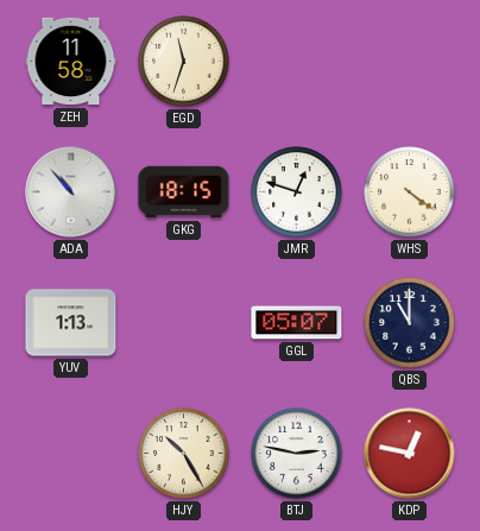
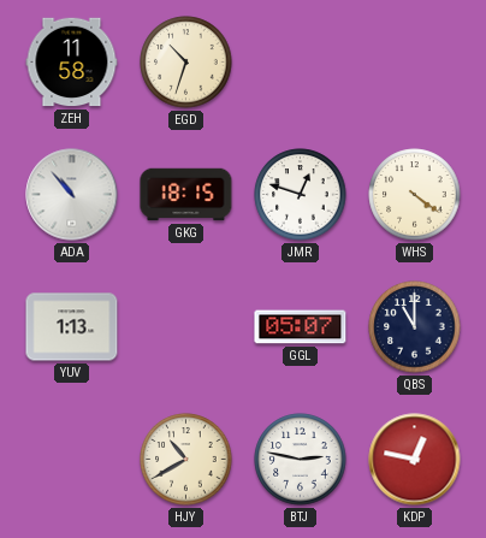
EGD: 11:33 -> 10:33
HJY: 10:25 -> 10:40
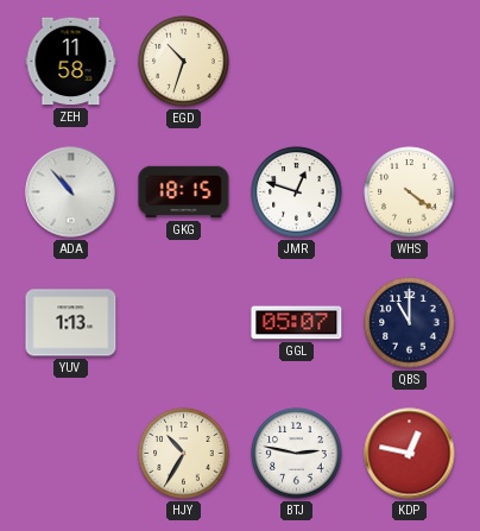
HJY: 10:40 -> 10:35
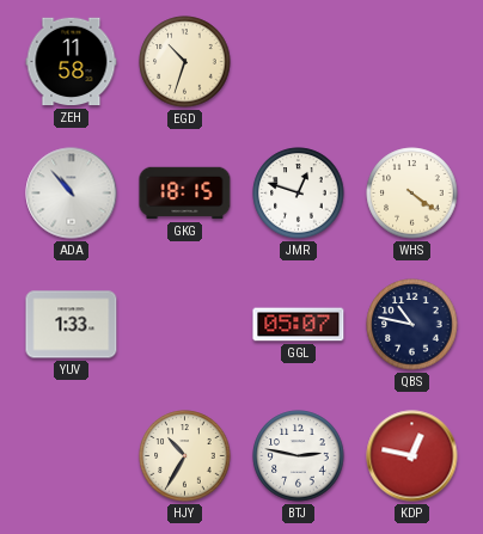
YUV: 1:13 -> 1:33
QBS: 11:00 -> 10:47
